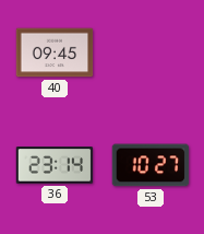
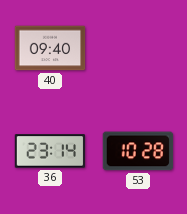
40: 09:45 -> 09:40
53: 10:27 -> 10:28
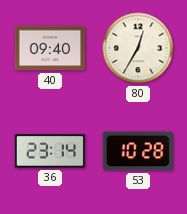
80: none -> 12:35
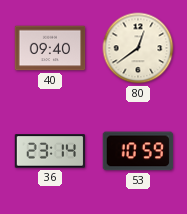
80: 12:35 -> 12:39
53: 10:28 -> 10:59
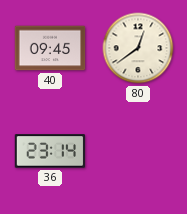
40: 09:40 -> 09:45
53: 10:59 -> none
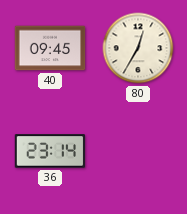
80: 12:39 -> 12:35
